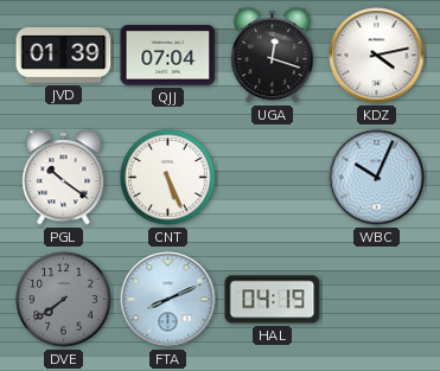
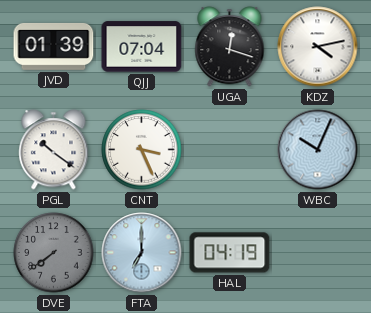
CNT: 5:26 -> 3:26
FTA: 8:11 -> 7:00
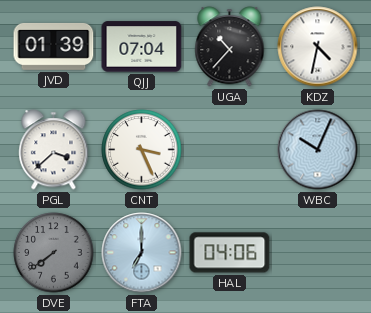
UGA: 12:18 -> 10:37
KDZ: 4:13 -> 4:32
PGL: 10:21 -> 3:38
HAL: 04:19 -> 04:06
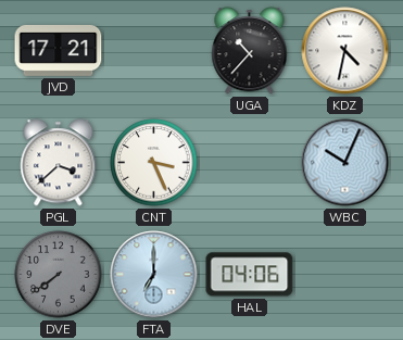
JVD: 01:39 -> 17:21
QJJ: 07:04 -> none
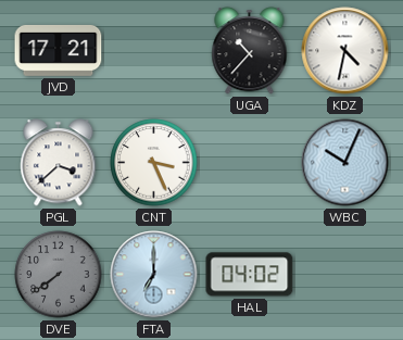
HAL: 04:06 -> 04:02
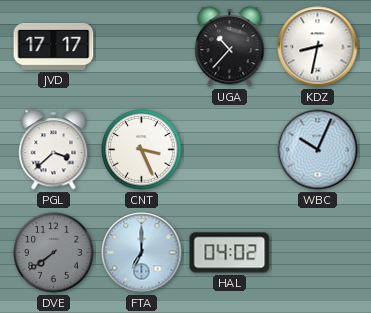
JVD: 17:21 -> 17:17
KDZ: 4:32 -> 8:32
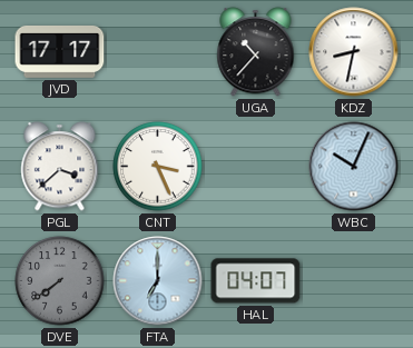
HAL: 04:02 -> 04:07
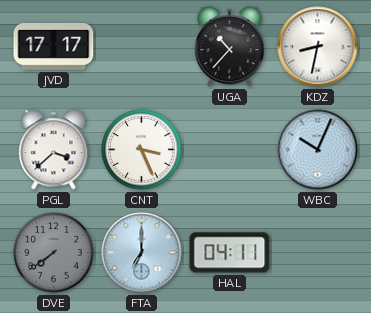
HAL: 04:07 -> 04:11
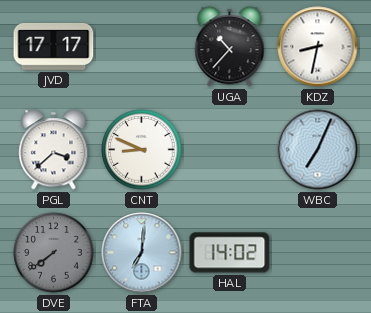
CNT: 3:26 -> 8:49
WBC: 10:04 -> 7:04
FTA: 7:00 -> 7:01
HAL: 04:11 -> 14:02
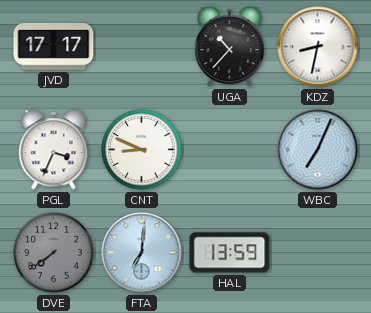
PGL: 3:38 -> 3:34
HAL: 14:02 -> 13:59
